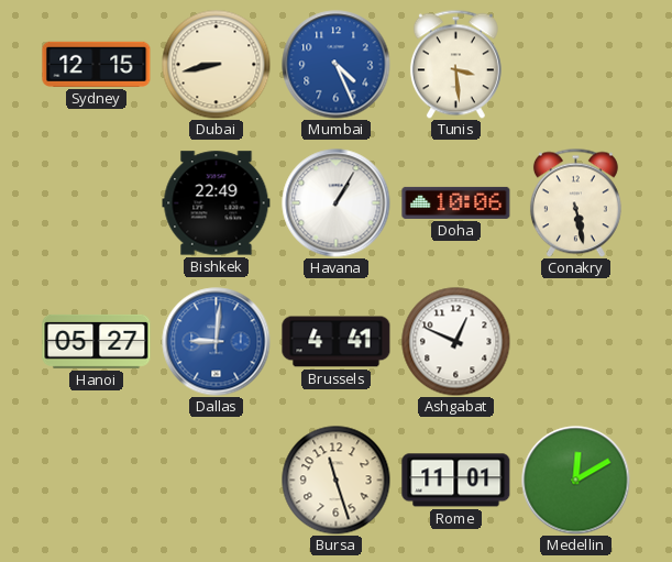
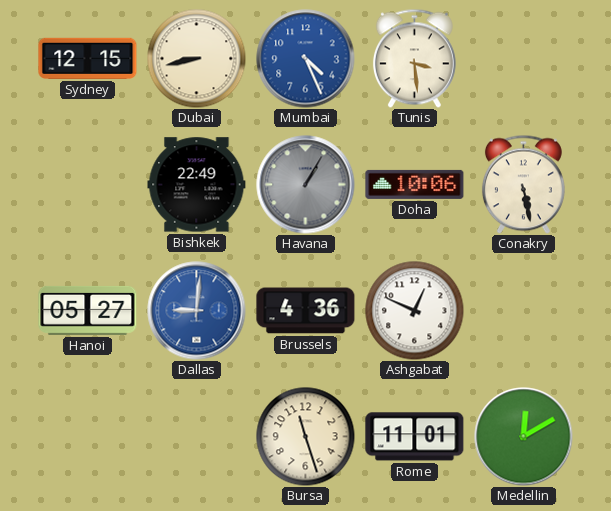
Havana dial: white -> grey
Brussels: 4:41 -> 4:36
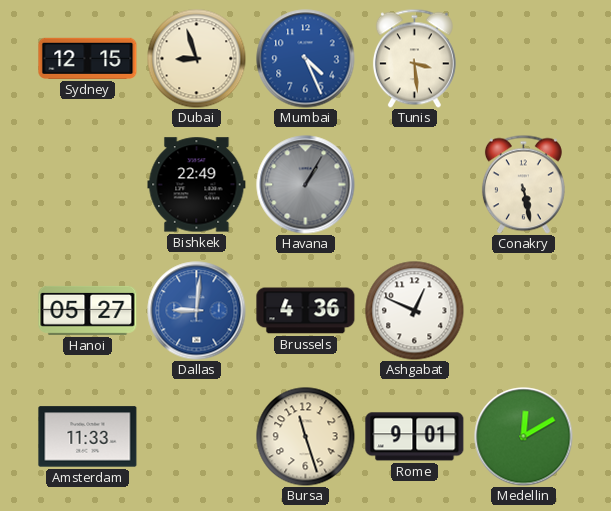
Dubai: 8:43 -> 8:57
Doha: 10:06 -> none
Amsterdam: none -> 11:33
Rome: 11:01 -> 9:01
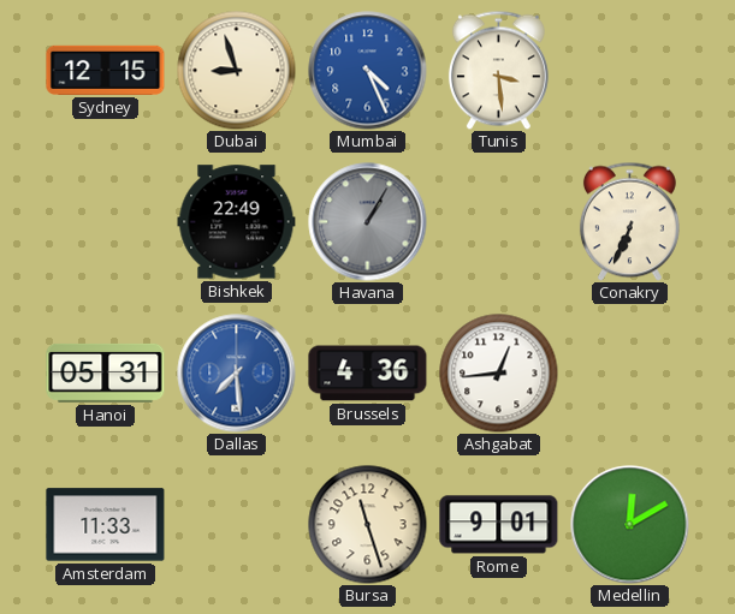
Conakry: 5:28 -> 6:34
Hanoi: 05:27 -> 05:31
Dallas: 9:01 -> 7:29
Ashgabat: 12:49 -> 12:44
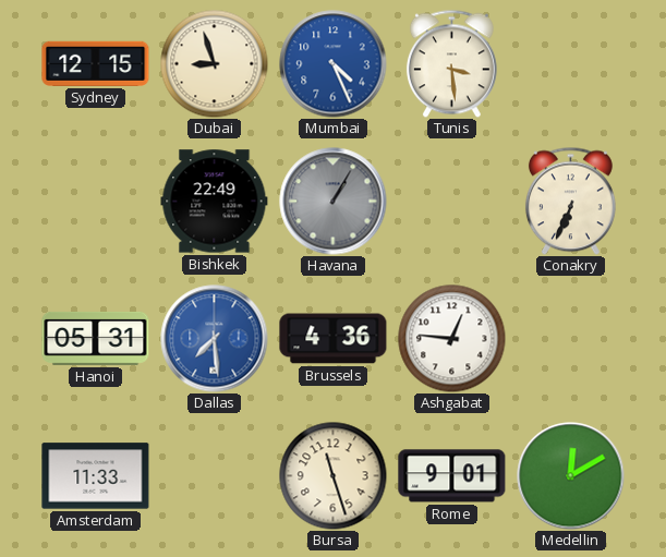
Ashgabat: 12:44 -> 12:46
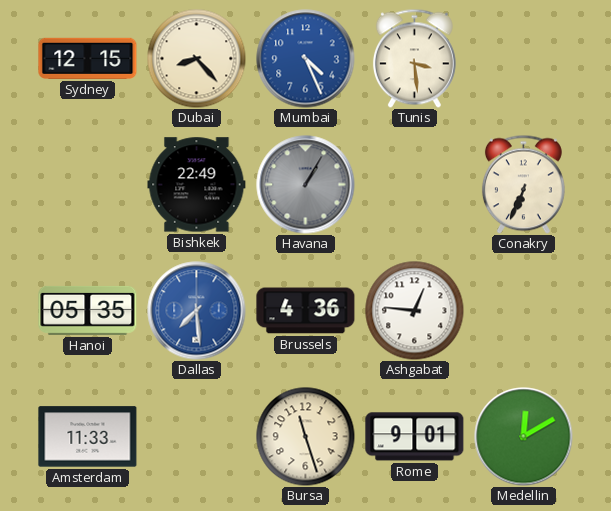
Dubai: 8:57 -> 8:23
Hanoi: 05:31 -> 05:35
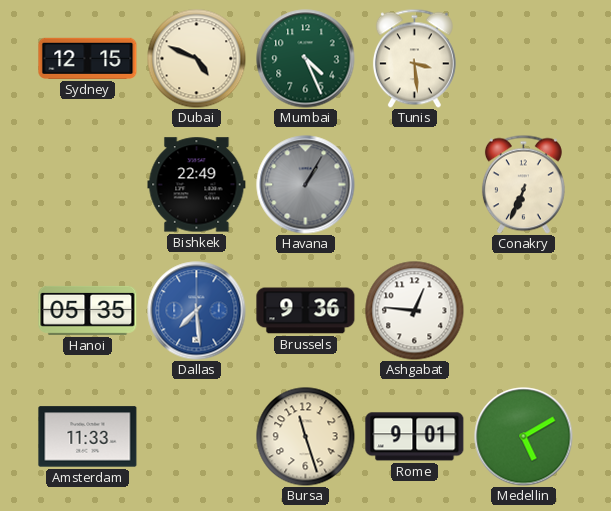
Dubai: 8:23 -> 4:49
Mumbai dial: blue -> green
Brussels: 4:36 -> 9:36
Medellin: 12:10 -> 5:10
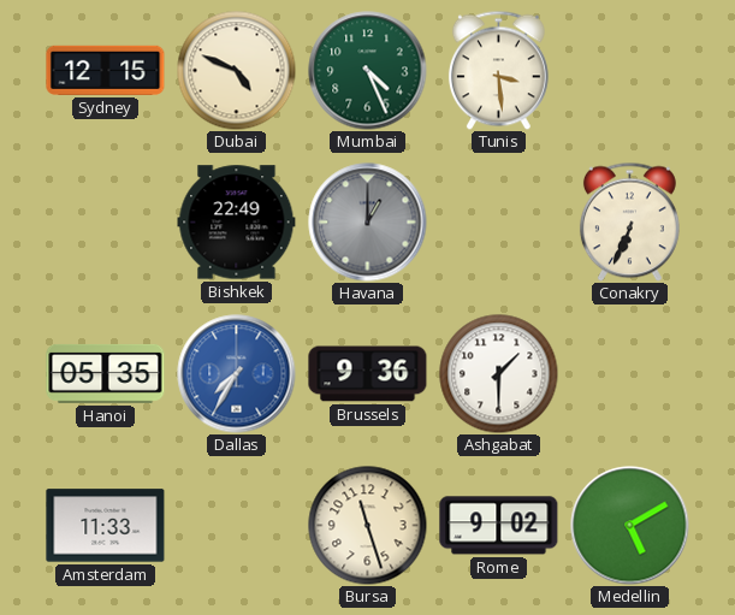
Havana: 1:05 -> 1:00
Dallas: 7:29 -> 7:35
Ashgabat: 12:46 -> 1:30
Rome: 9:01 -> 9:02
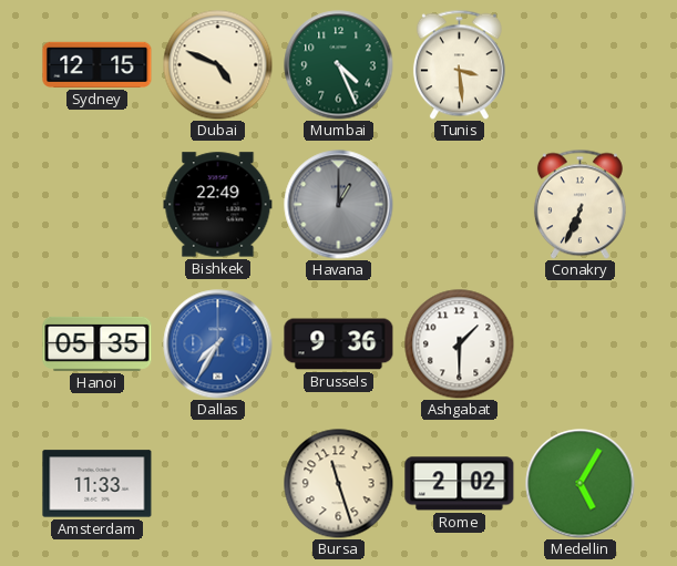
Rome: 9:02 -> 2:02
Medellin: 5:10 -> 5:05
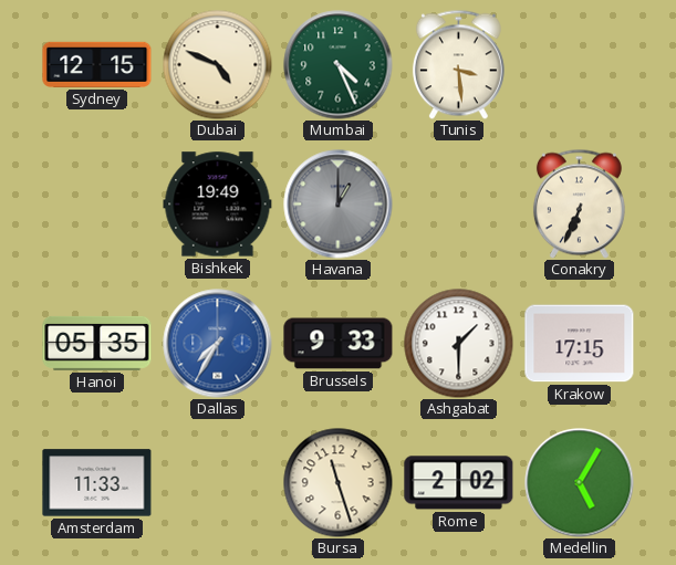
Bishkek: 22:49 -> 19:49
Brussels: 9:36 -> 9:33
Krakow: none -> 17:15
